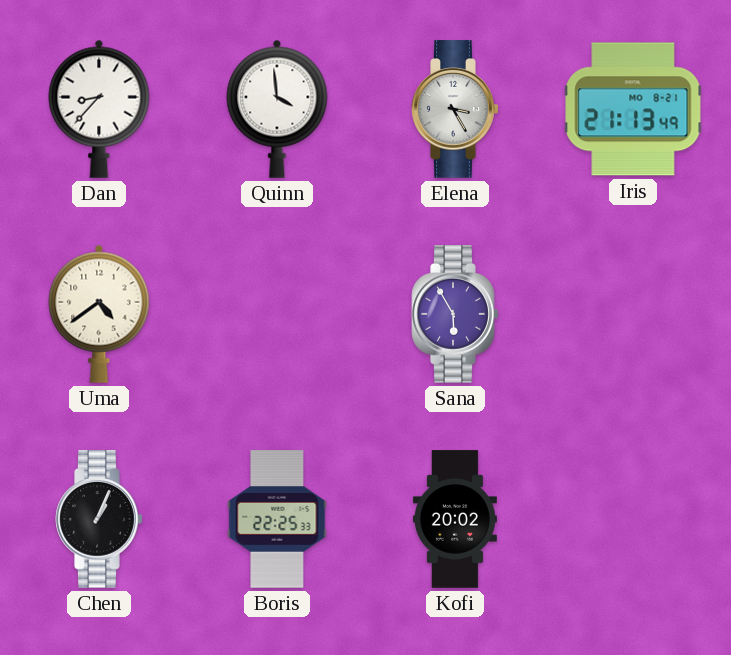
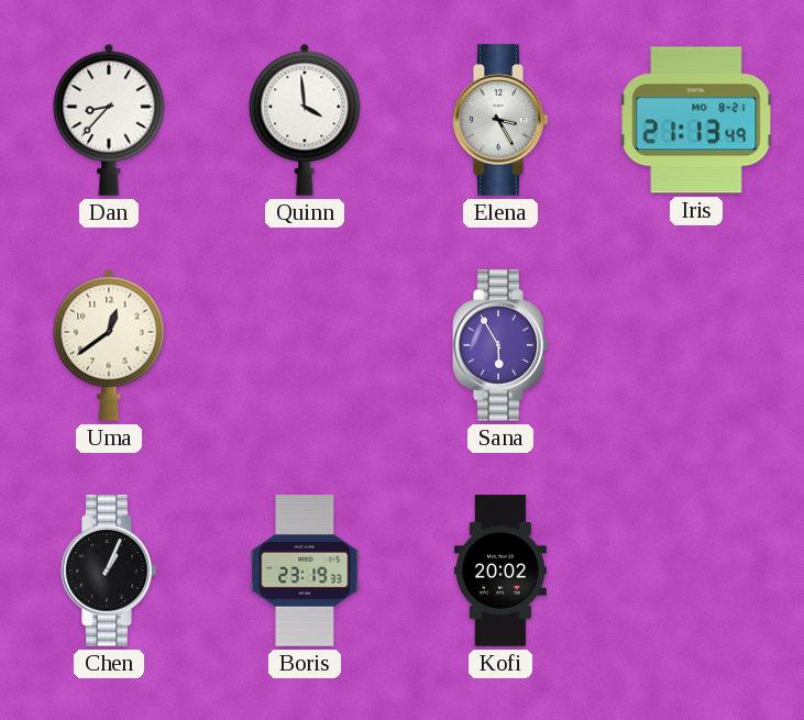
Uma: 4:39 -> 12:39
Boris: 22:25 -> 23:19
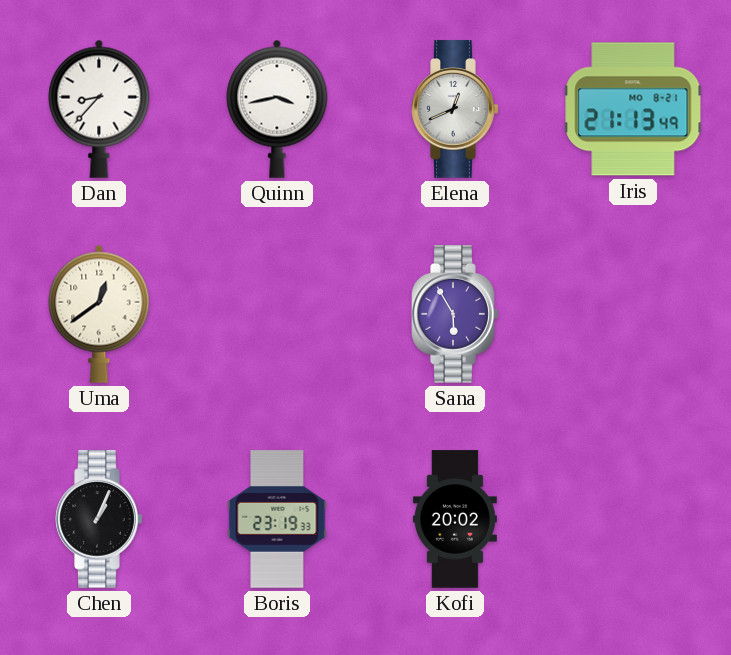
Quinn: 3:59 -> 3:43
Elena: 3:25 -> 12:41
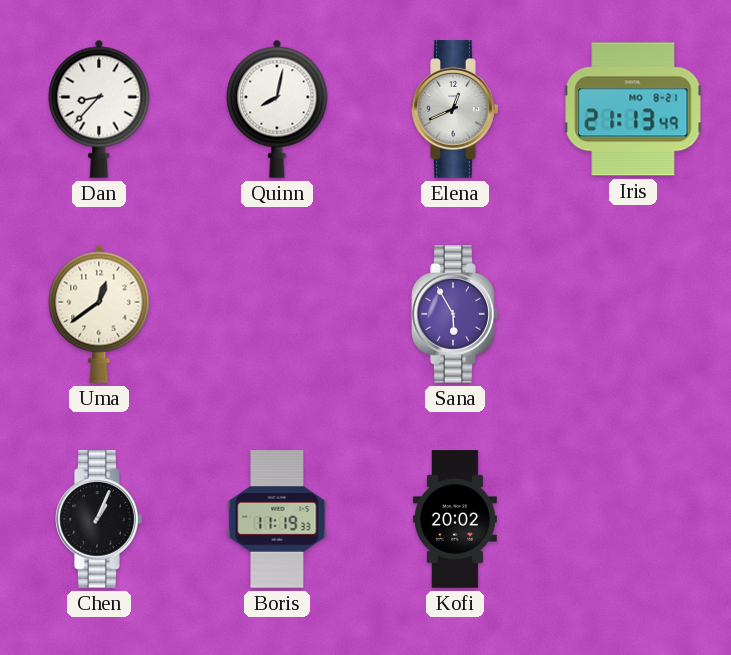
Quinn: 3:43 -> 8:02
Boris: 23:19 -> 11:19
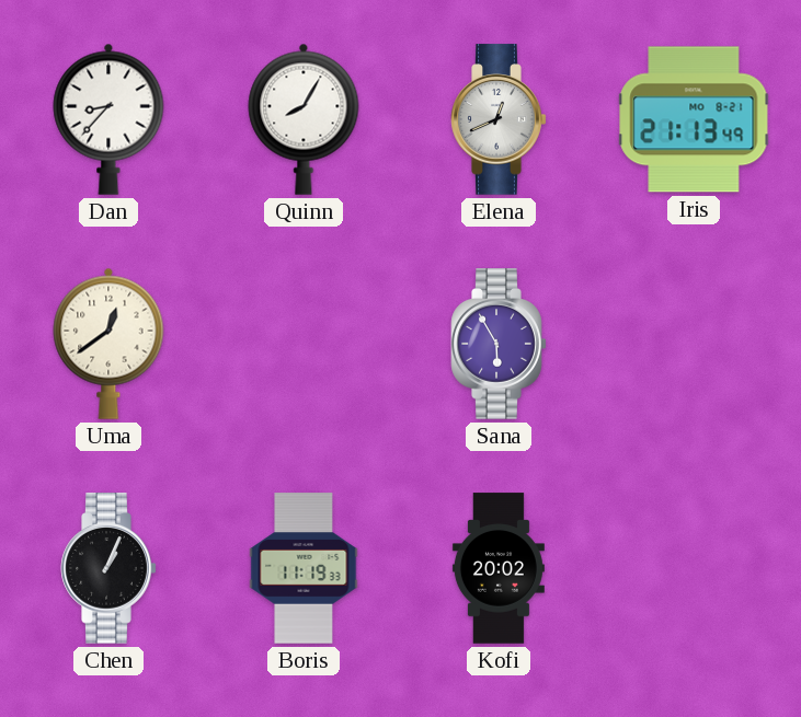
Quinn: 8:02 -> 8:05
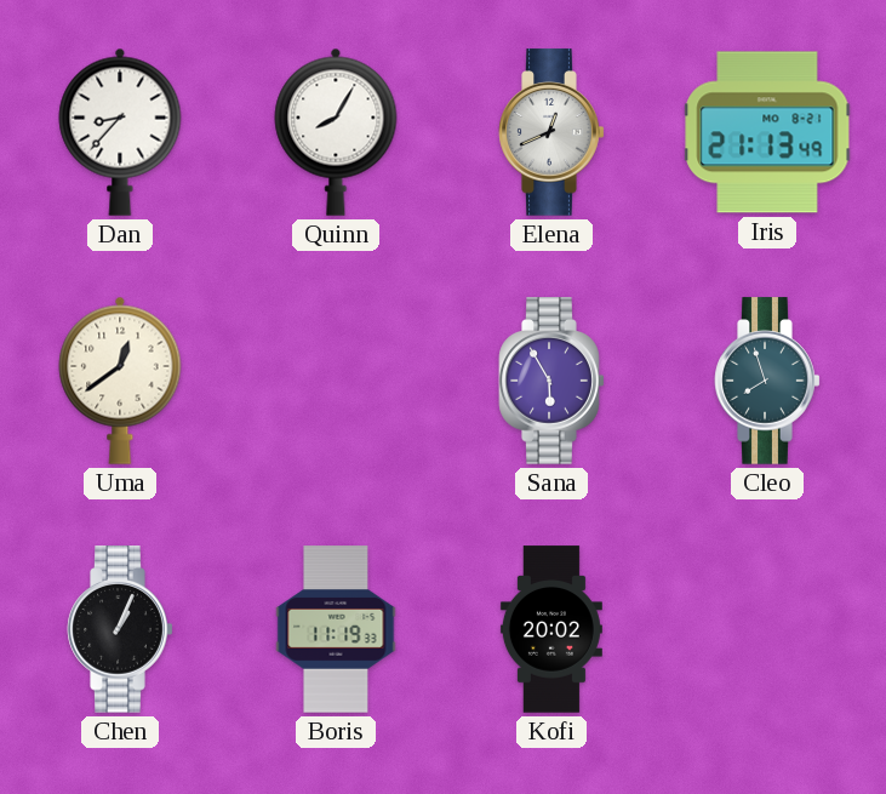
Cleo: none -> 7:57
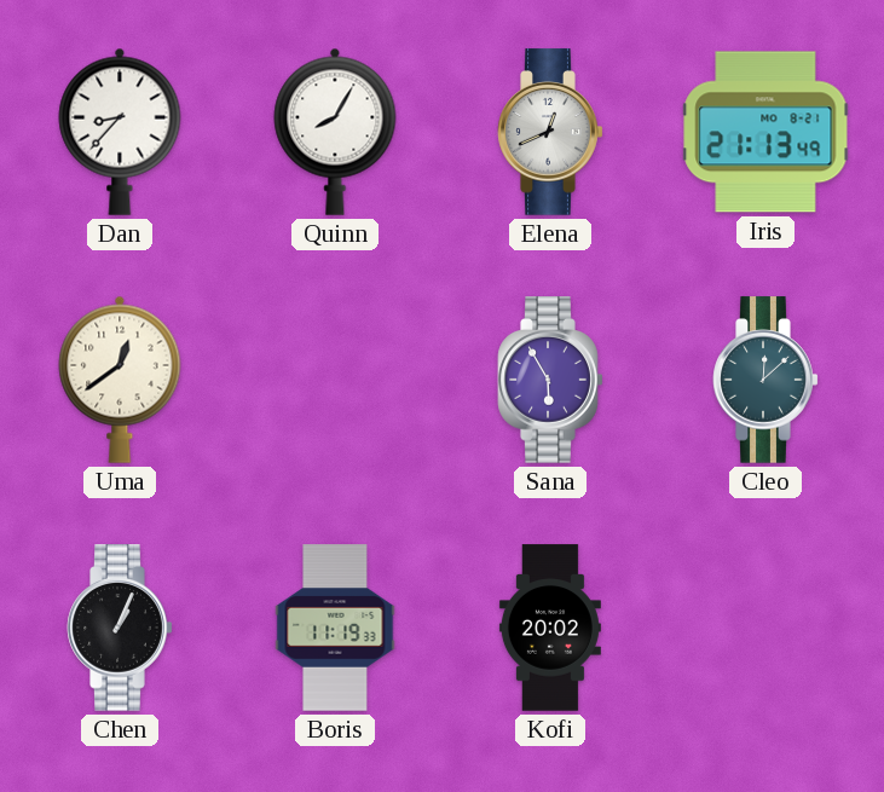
Cleo: 7:57 -> 12:08
